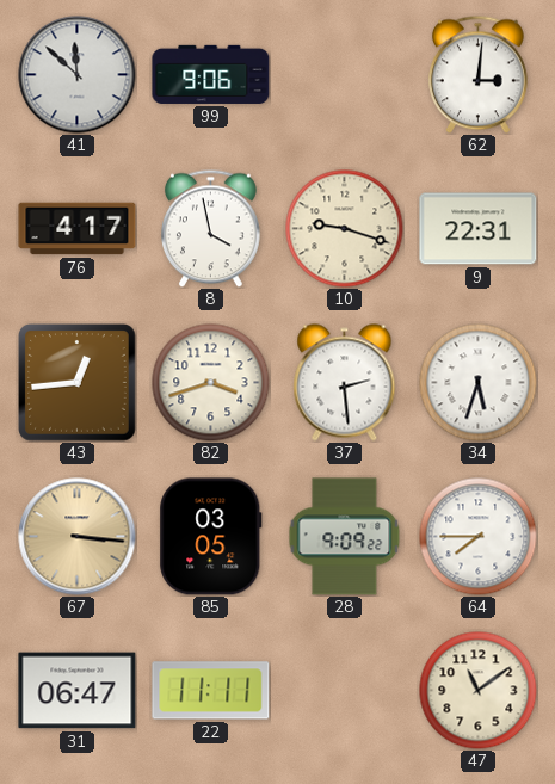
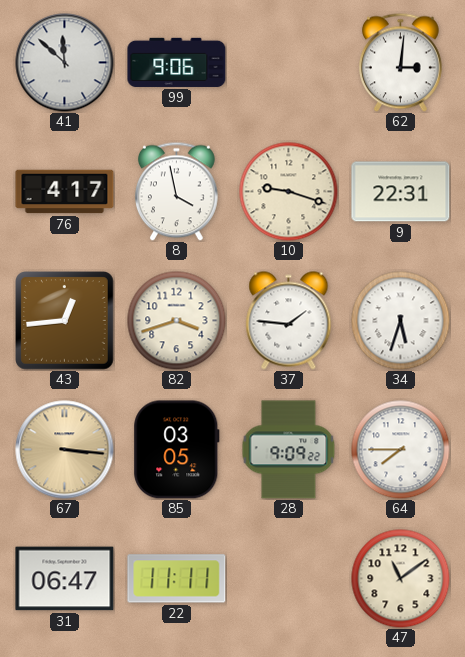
37: 2:29 -> 1:46
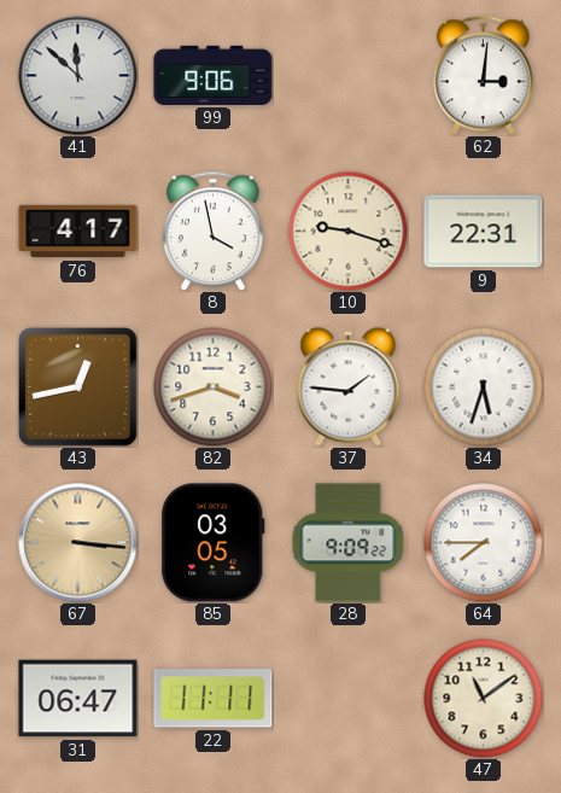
43: 12:44 -> 12:43
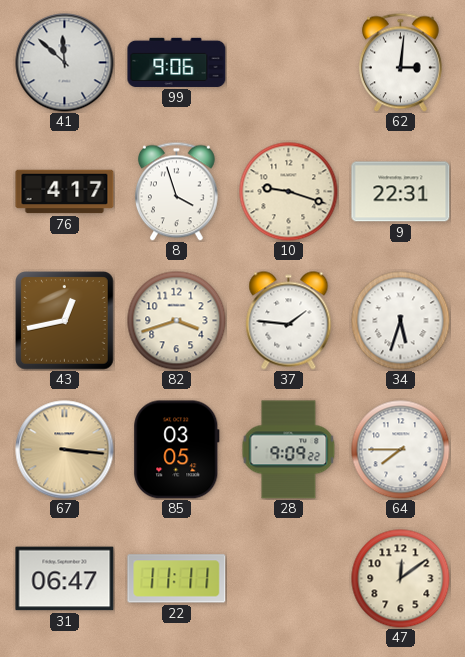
8: 3:58 -> 3:57
47: 11:09 -> 12:09
